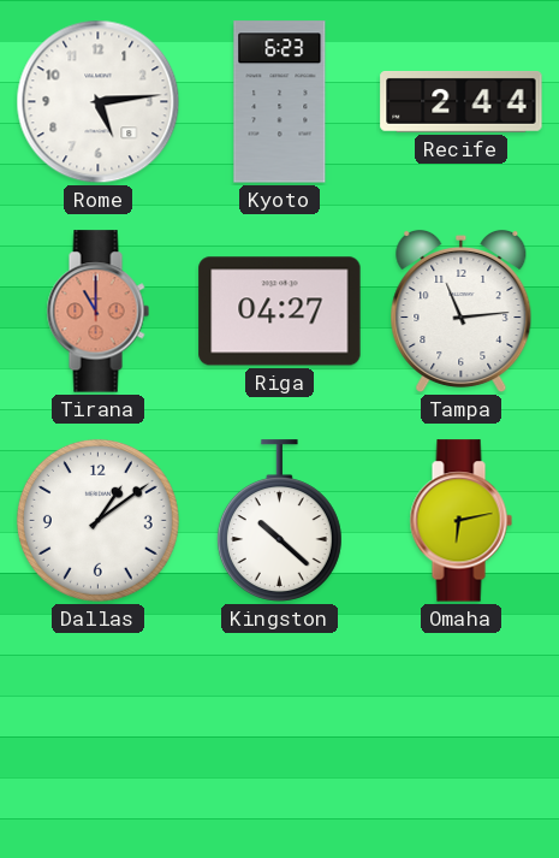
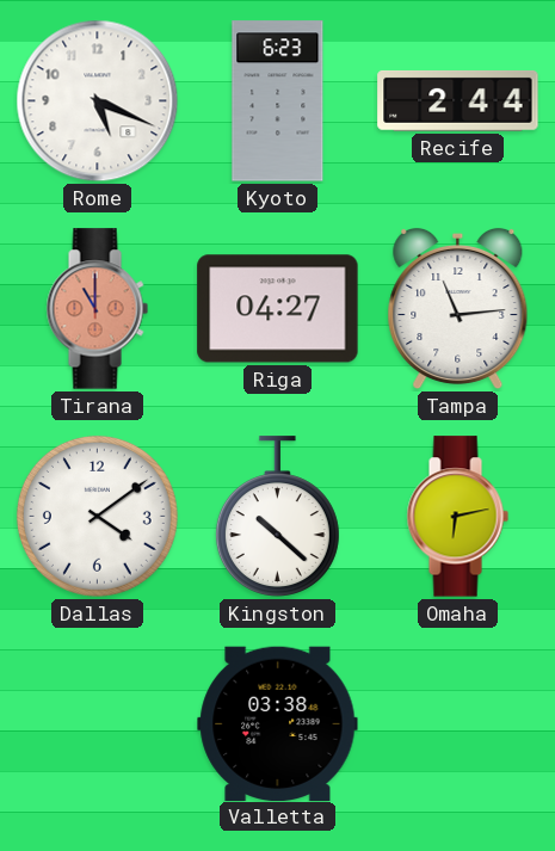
Rome: 5:14 -> 5:19
Dallas: 1:09 -> 4:09
Valletta: none -> 03:38
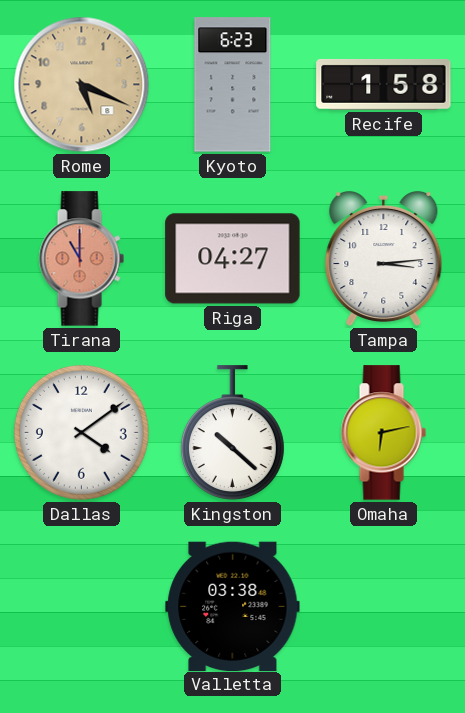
Rome dial: white -> champagne
Recife: 2:44 -> 1:58
Tampa: 11:14 -> 3:14
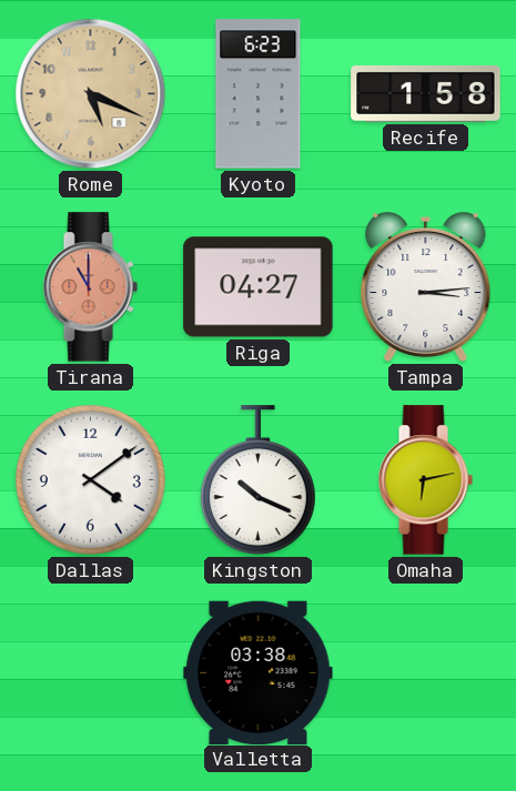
Kingston: 10:22 -> 10:19
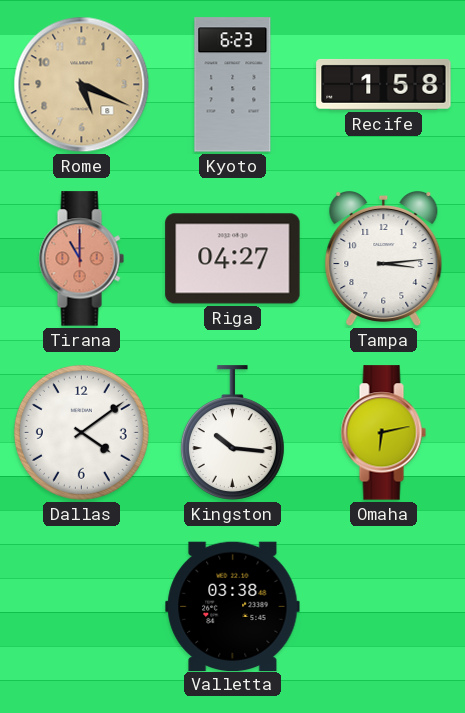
Kingston: 10:19 -> 10:16
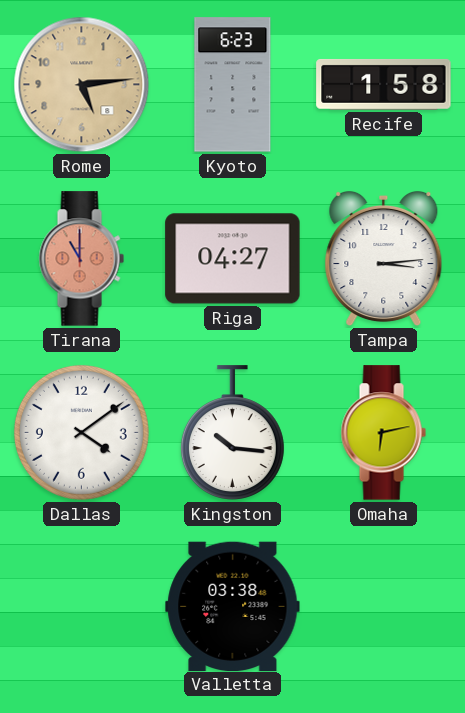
Rome: 5:19 -> 5:14
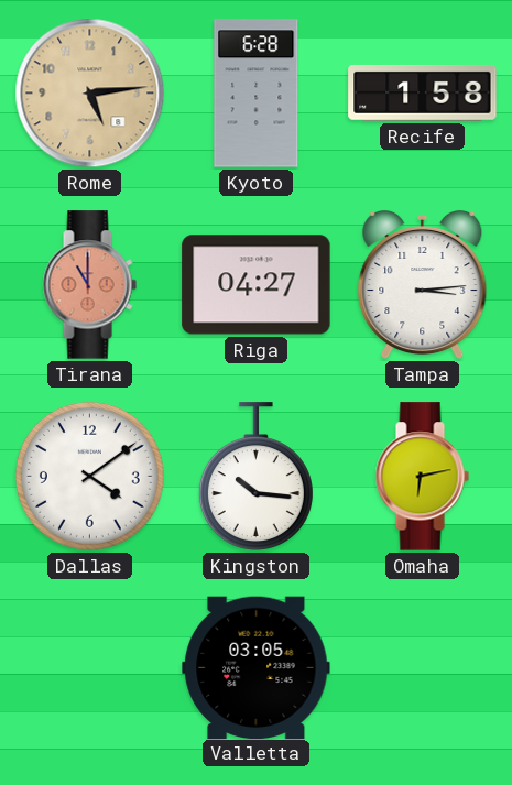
Kyoto: 6:23 -> 6:28
Valletta: 03:38 -> 03:05
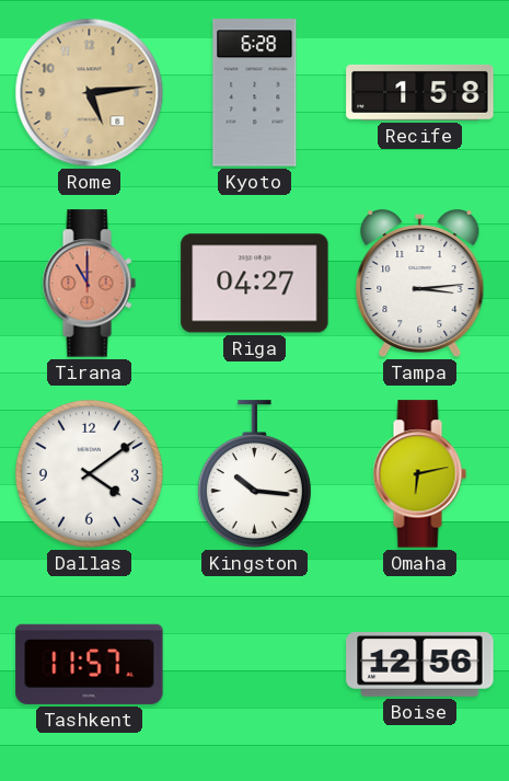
Tashkent: none -> 11:57
Valletta: 03:05 -> none
Boise: none -> 12:56
